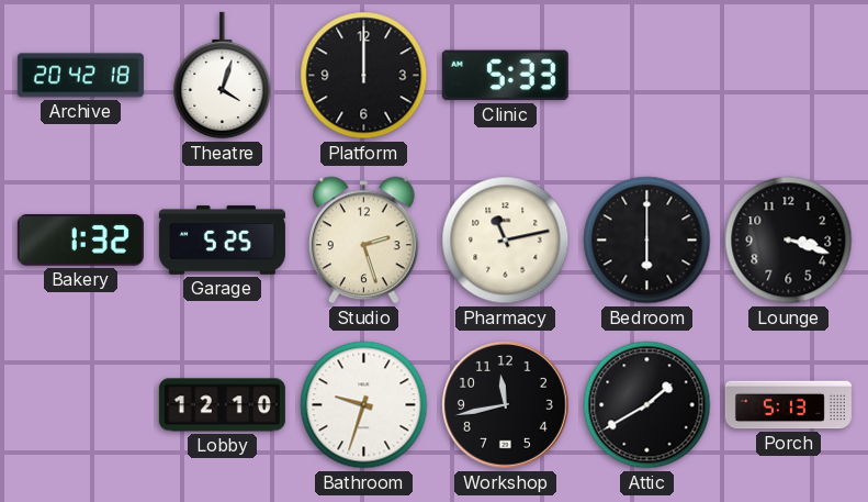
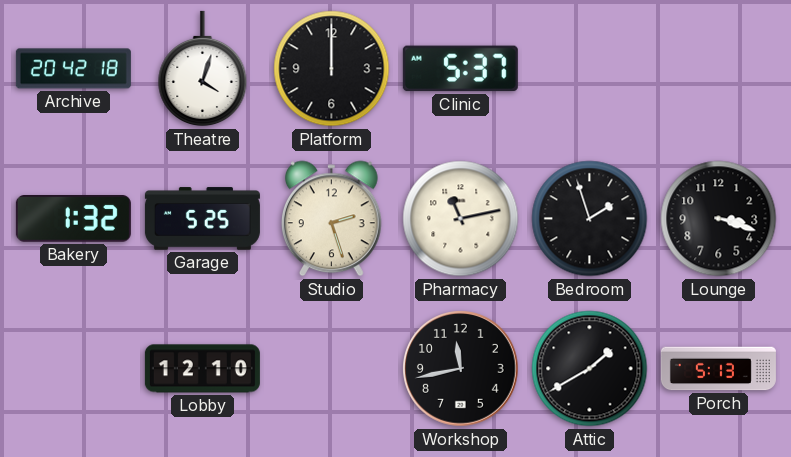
Clinic: 5:33 -> 5:37
Bedroom: 6:00 -> 1:57
Bathroom: 9:33 -> none
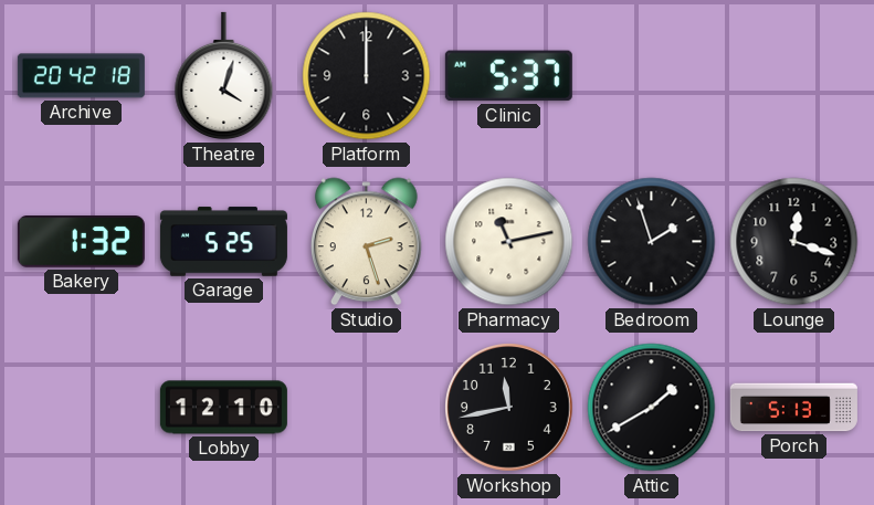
Lounge: 3:18 -> 12:18
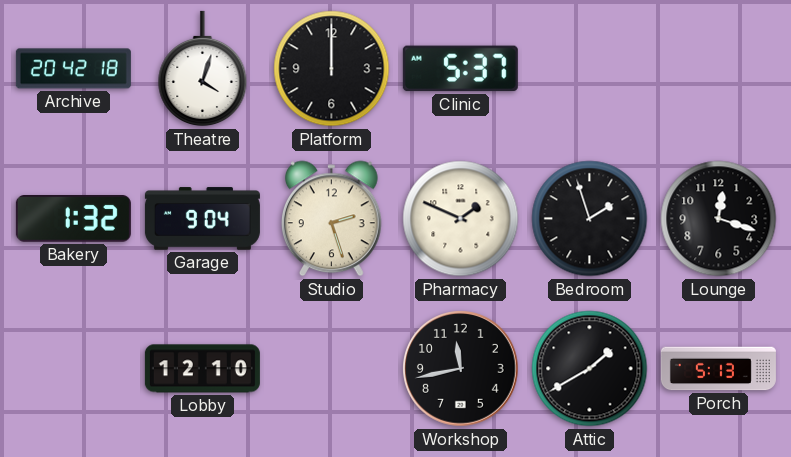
Garage: 5:25 -> 9:04
Pharmacy: 11:13 -> 1:49
